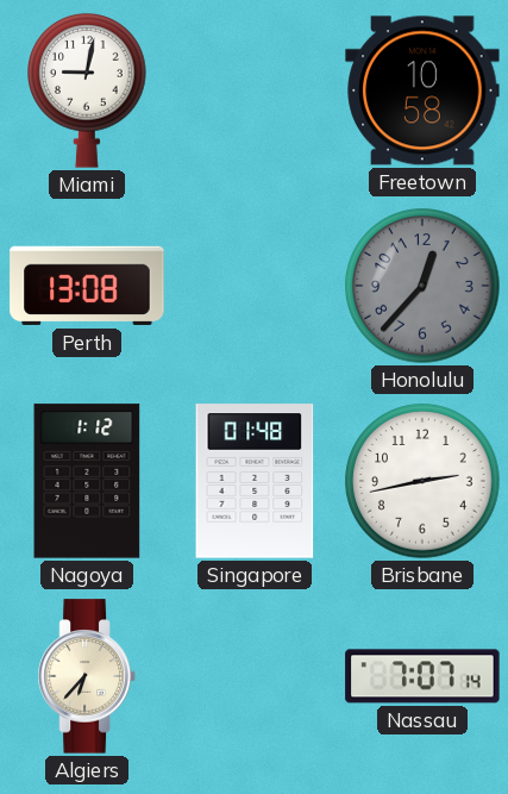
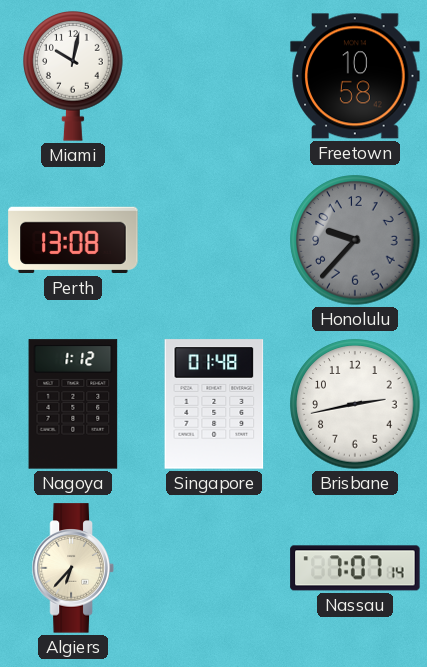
Miami: 9:02 -> 10:02
Honolulu: 12:37 -> 9:37
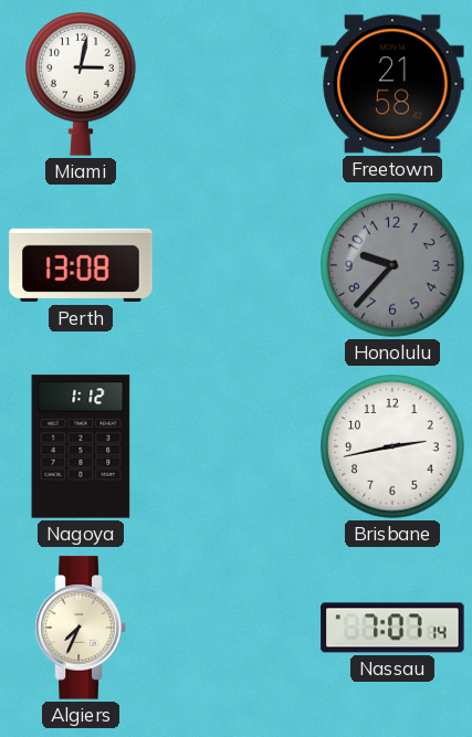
Miami: 10:02 -> 3:02
Freetown: 10:58 -> 21:58
Singapore: 01:48 -> none
Algiers: 6:37 -> 7:34
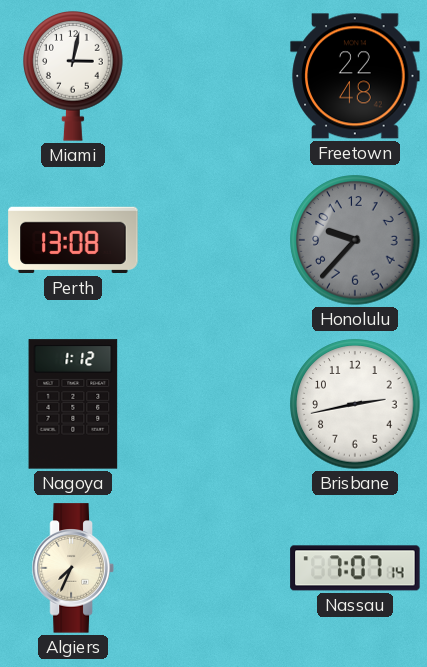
Freetown: 21:58 -> 22:48
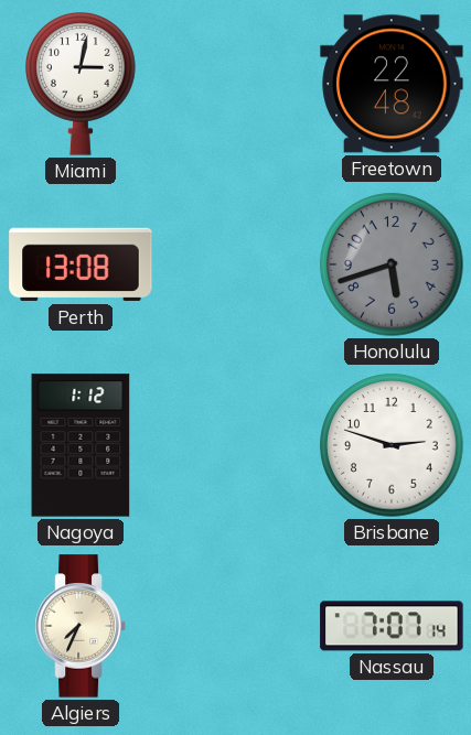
Honolulu: 9:37 -> 5:42
Brisbane: 2:43 -> 2:48
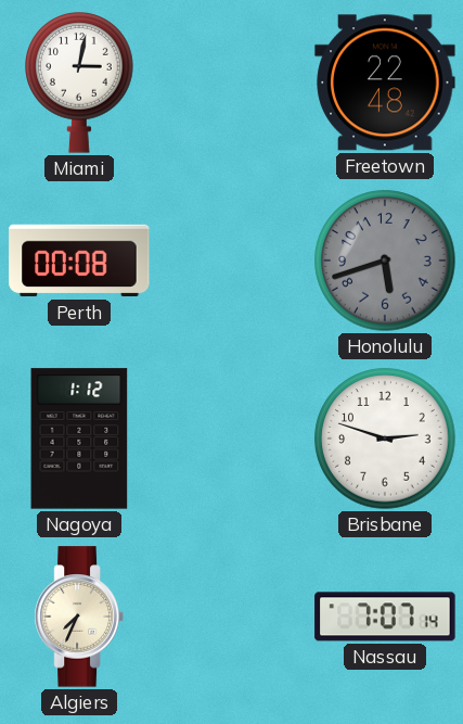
Perth: 13:08 -> 00:08
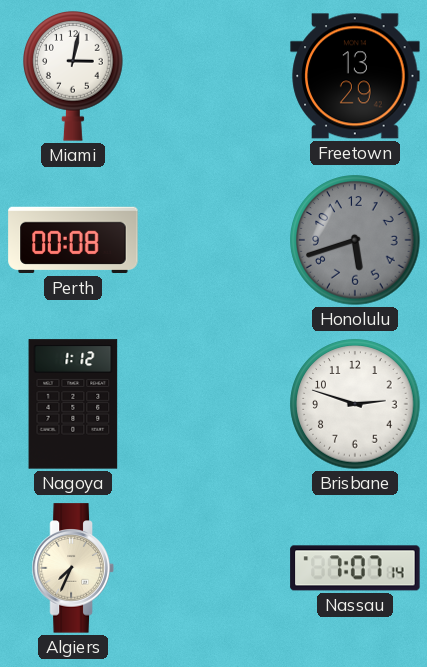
Freetown: 22:48 -> 13:29
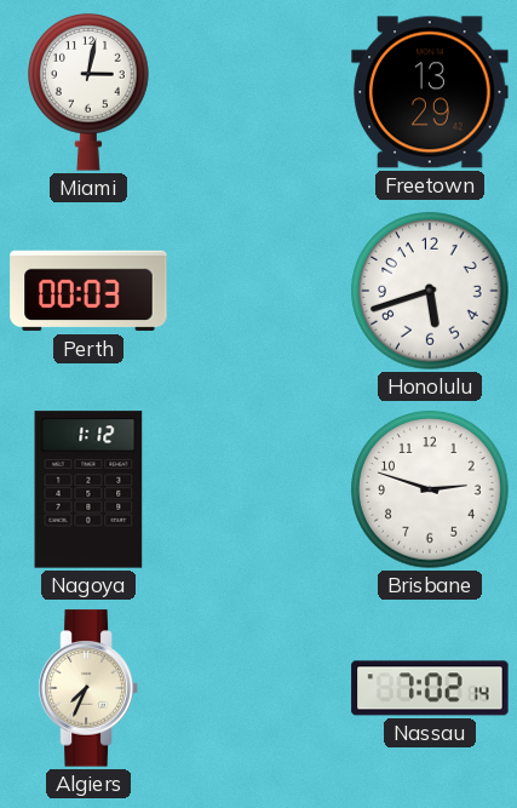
Perth: 00:08 -> 00:03
Honolulu dial: grey -> white
Nassau: 7:07 -> 7:02
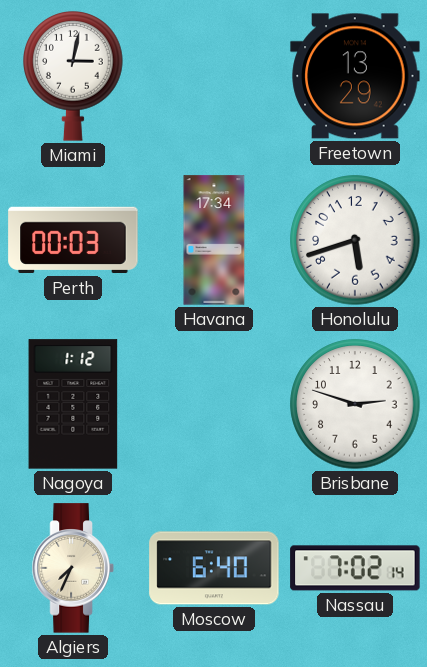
Havana: none -> 17:34
Moscow: none -> 6:40
